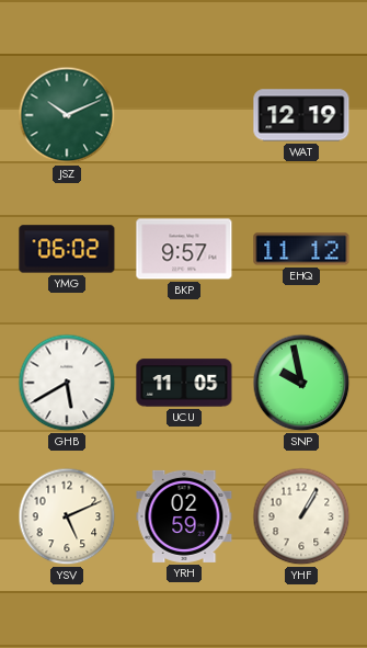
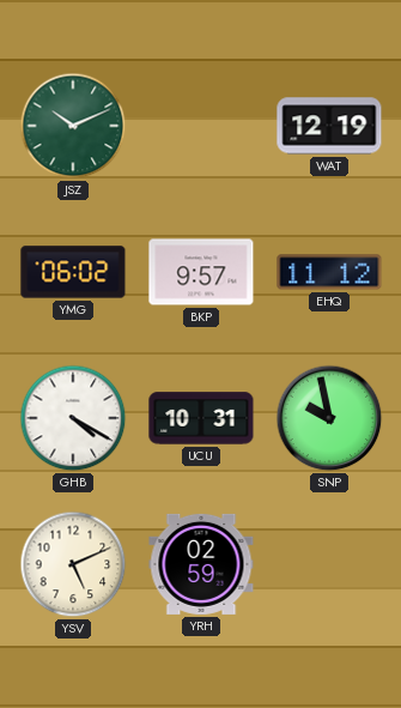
GHB: 5:40 -> 4:20
UCU: 11:05 -> 10:31
YHF: 1:05 -> none
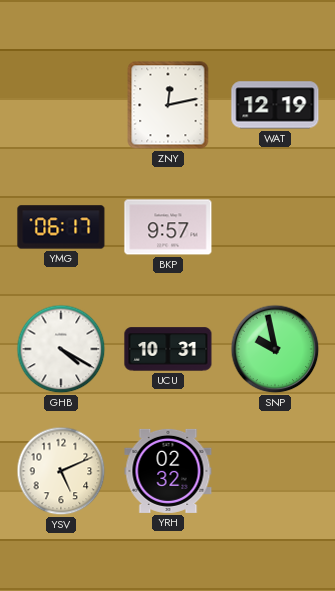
JSZ: 10:11 -> none
ZNY: none -> 12:13
YMG: 06:02 -> 06:17
EHQ: 11:12 -> none
YRH: 02:59 -> 02:32
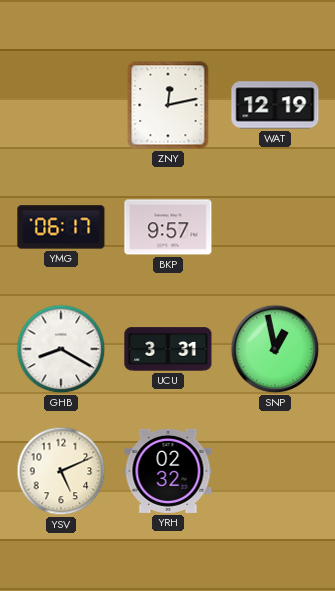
GHB: 4:20 -> 8:20
UCU: 10:31 -> 3:31
SNP: 9:58 -> 12:58
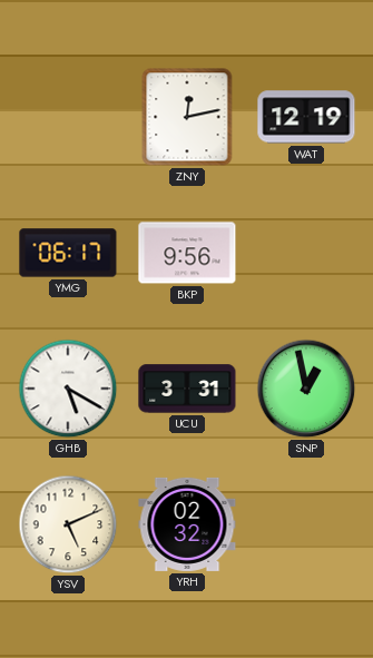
BKP: 9:57 -> 9:56
GHB: 8:20 -> 5:20
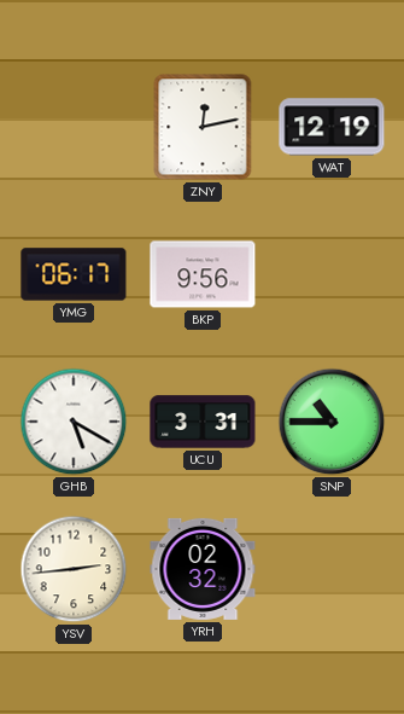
SNP: 12:58 -> 10:45
YSV: 5:11 -> 2:44
